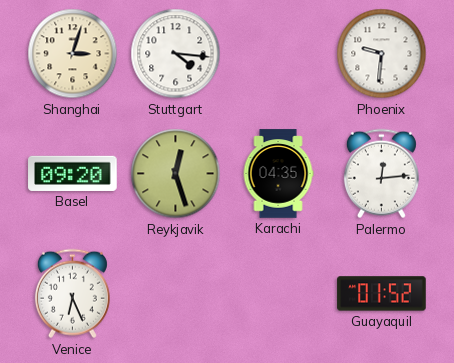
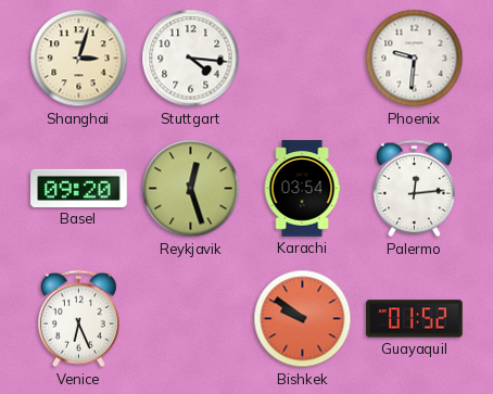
Karachi: 04:35 -> 03:54
Bishkek: none -> 9:51
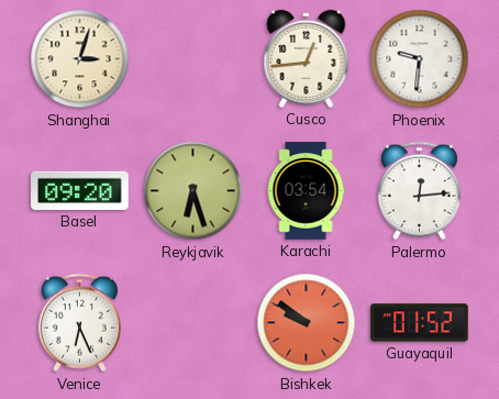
Stuttgart: 4:16 -> none
Cusco: none -> 12:44
Reykjavik: 12:27 -> 6:27
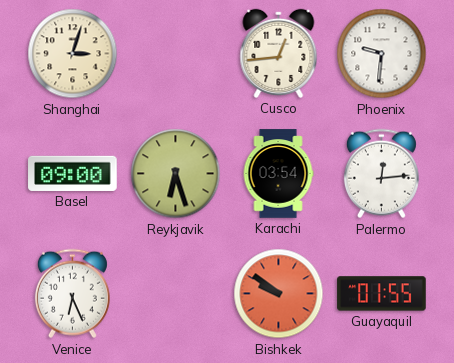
Basel: 09:20 -> 09:00
Guayaquil: 01:52 -> 01:55
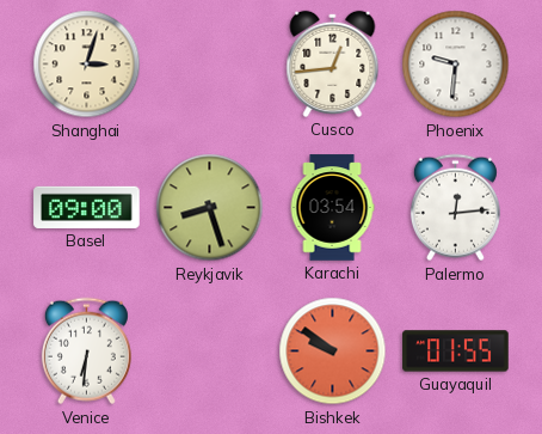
Reykjavik: 6:27 -> 8:27
Venice: 6:26 -> 6:31
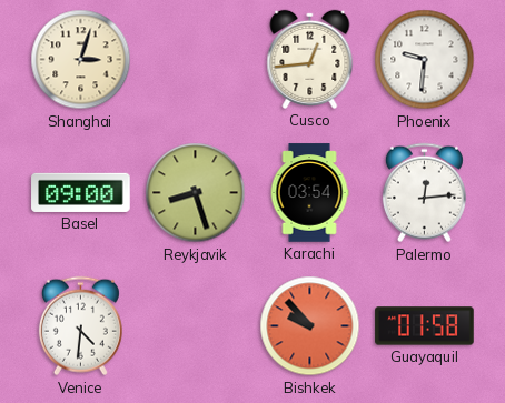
Venice: 6:31 -> 4:31
Bishkek: 9:51 -> 9:53
Guayaquil: 01:55 -> 01:58
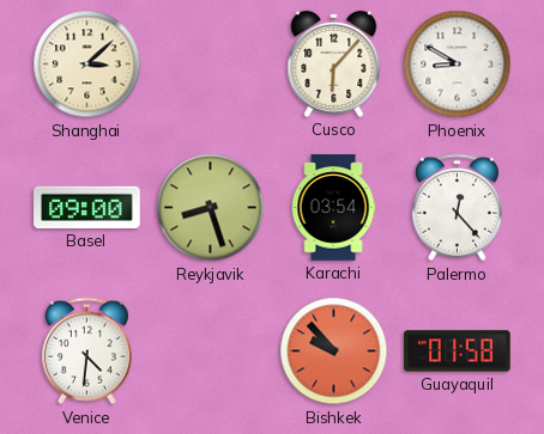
Shanghai: 3:03 -> 3:08
Cusco: 12:44 -> 6:07
Phoenix: 9:31 -> 8:50
Palermo: 12:14 -> 12:23
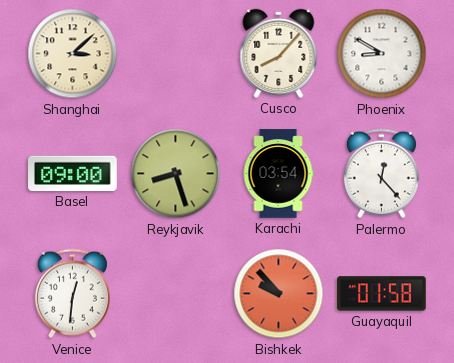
Cusco: 6:07 -> 8:07
Venice: 4:31 -> 12:31
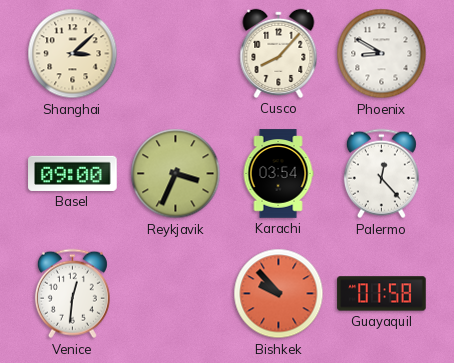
Reykjavik: 8:27 -> 3:34
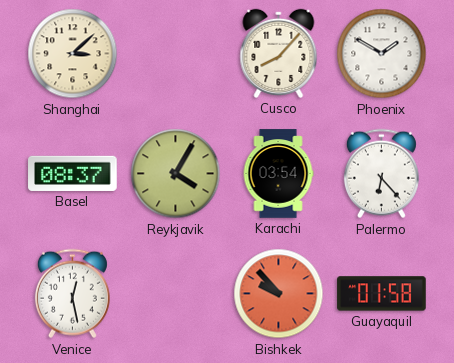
Phoenix: 8:50 -> 1:50
Basel: 09:00 -> 08:37
Reykjavik: 3:34 -> 4:05
Palermo: 12:23 -> 6:23
Venice: 12:31 -> 12:28
